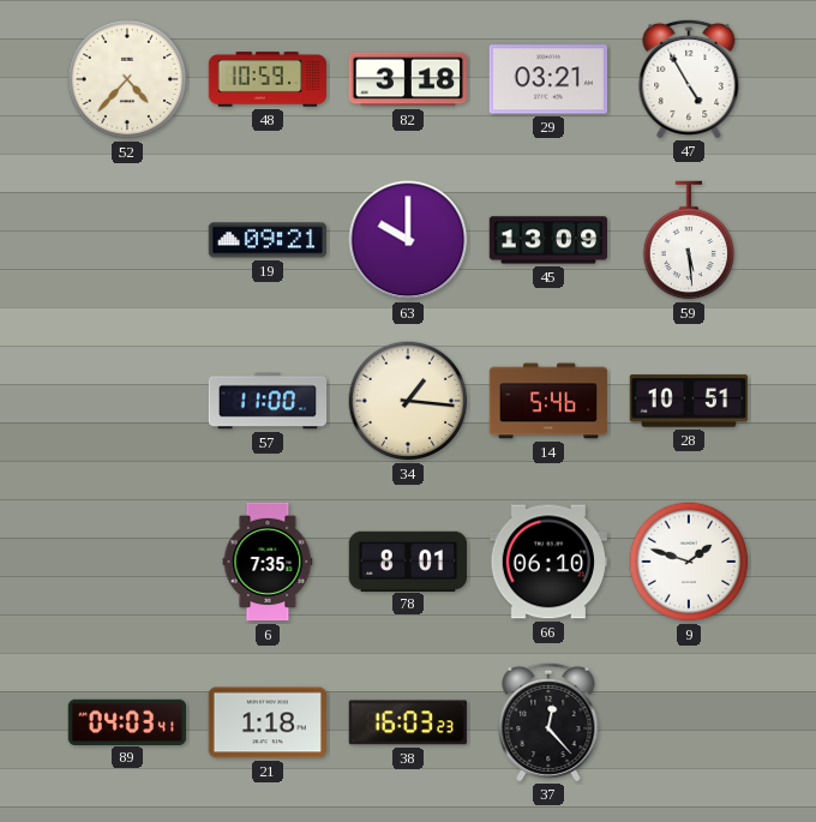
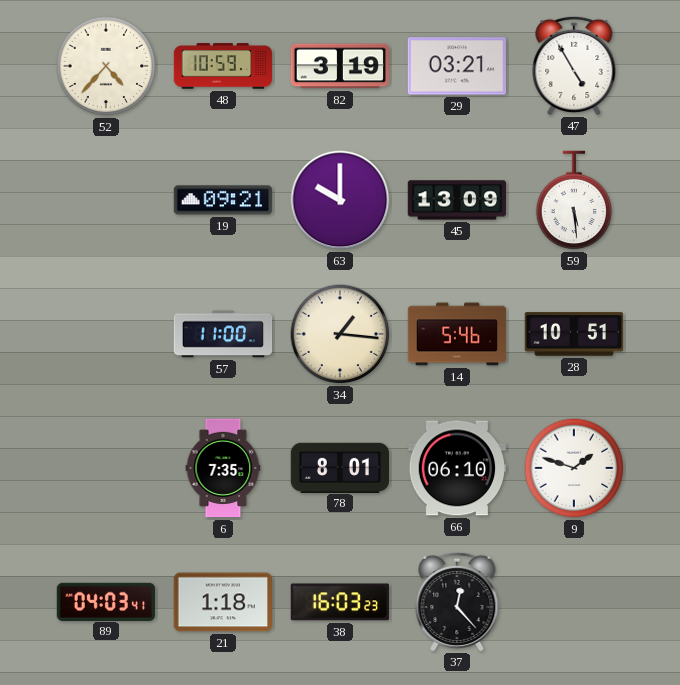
82: 3:18 -> 3:19
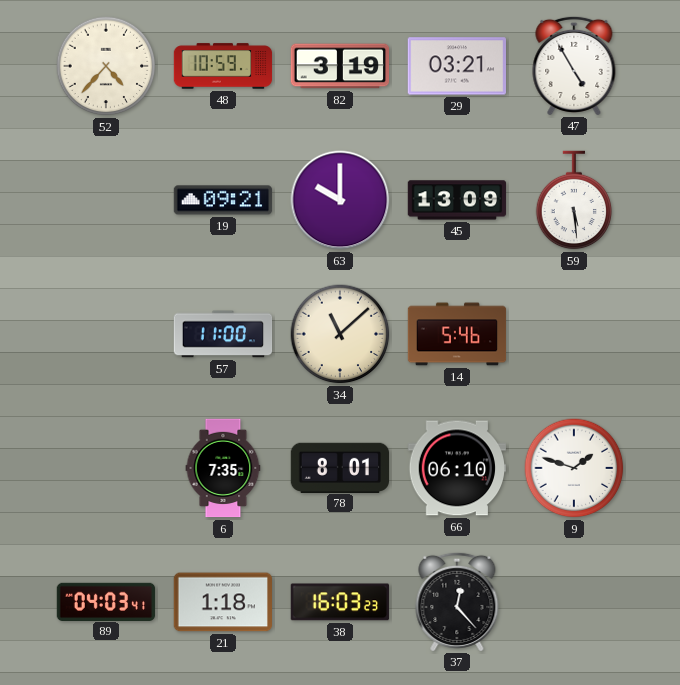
34: 1:16 -> 11:08
28: 10:51 -> none
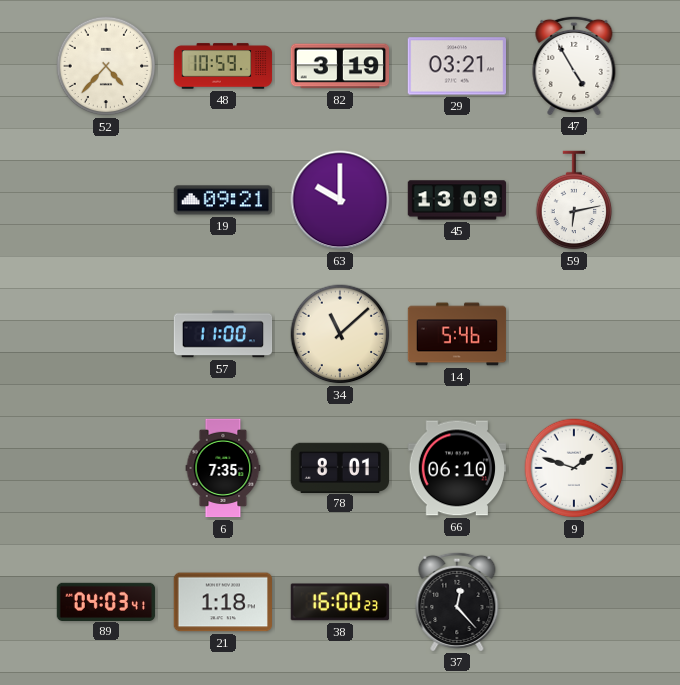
59: 5:29 -> 6:13
38: 16:03 -> 16:00
